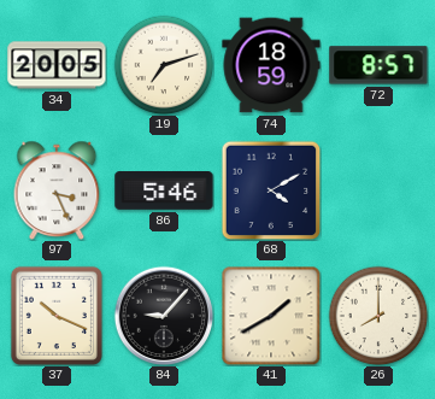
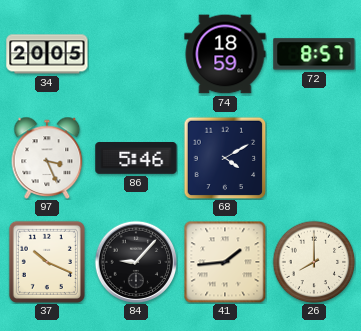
19: 7:12 -> none
41: 1:40 -> 1:44
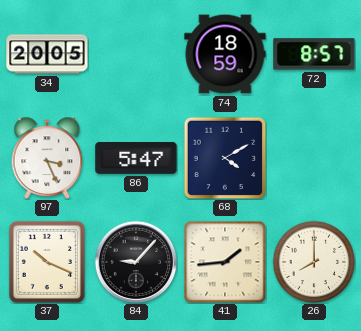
86: 5:46 -> 5:47
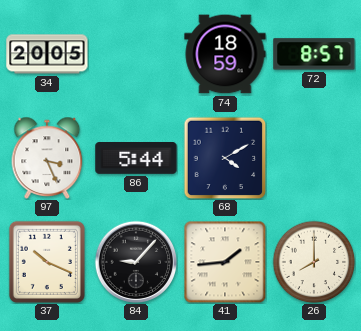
86: 5:47 -> 5:44
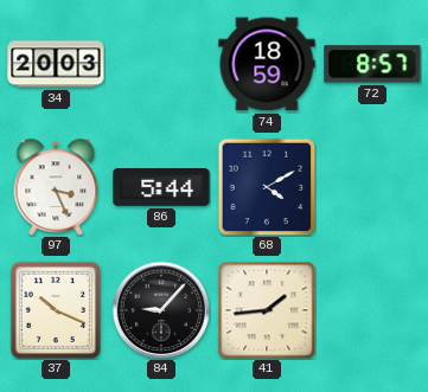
34: 20:05 -> 20:03
26: 8:00 -> none
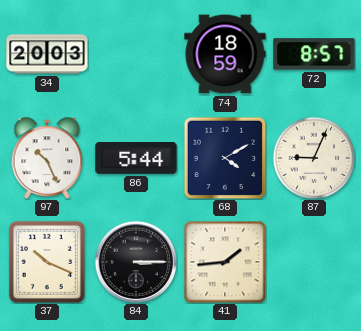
97: 3:26 -> 10:26
87: none -> 9:04
84: 9:07 -> 3:15
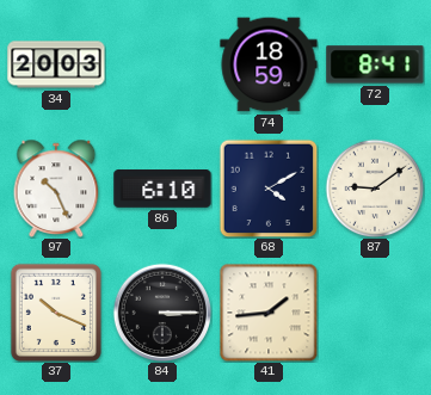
72: 8:57 -> 8:41
86: 5:44 -> 6:10
87: 9:04 -> 9:09
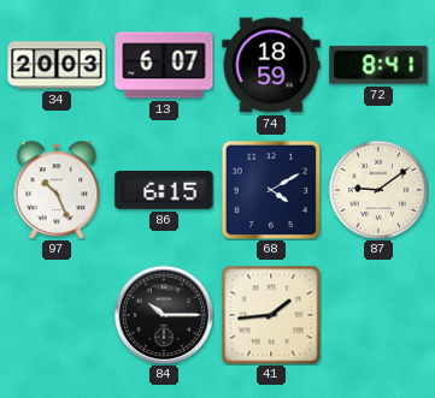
13: none -> 6:07
86: 6:10 -> 6:15
37: 10:19 -> none
84: 3:15 -> 10:15
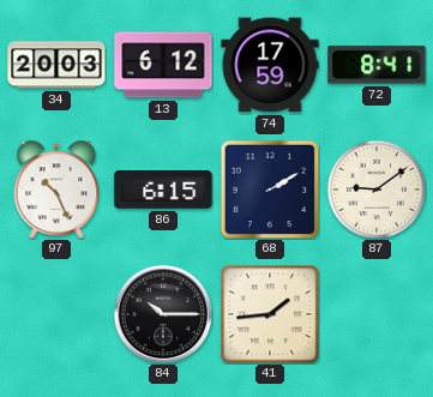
13: 6:07 -> 6:12
74: 18:59 -> 17:59
68: 4:10 -> 2:10
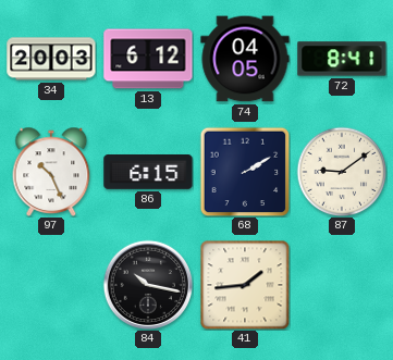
74: 17:59 -> 04:05
84: 10:15 -> 10:17
